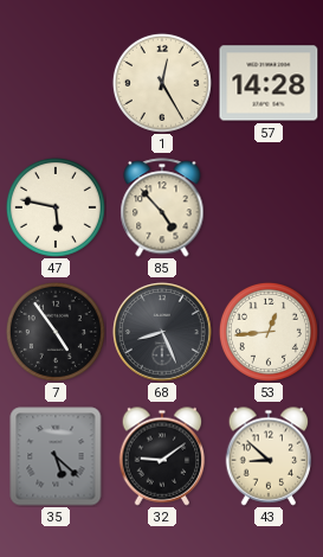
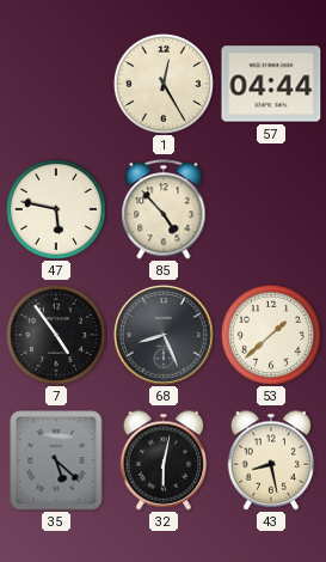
57: 14:28 -> 04:44
53: 12:44 -> 1:38
32: 9:09 -> 6:02
43: 8:52 -> 8:28
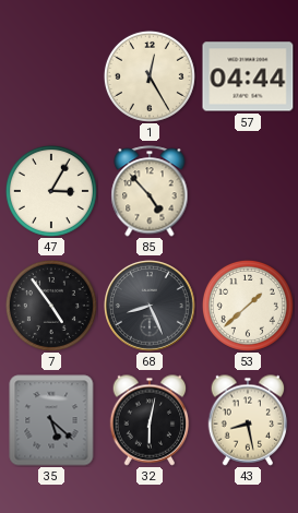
47: 5:47 -> 3:05
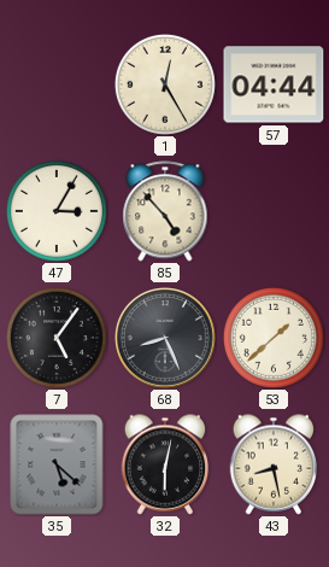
7: 4:54 -> 5:06
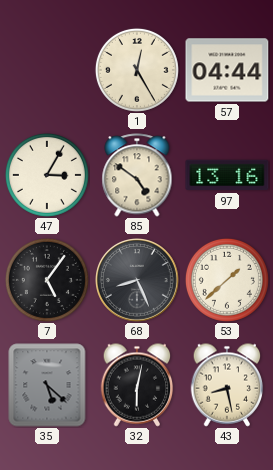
85: 4:53 -> 4:51
97: none -> 13:16
